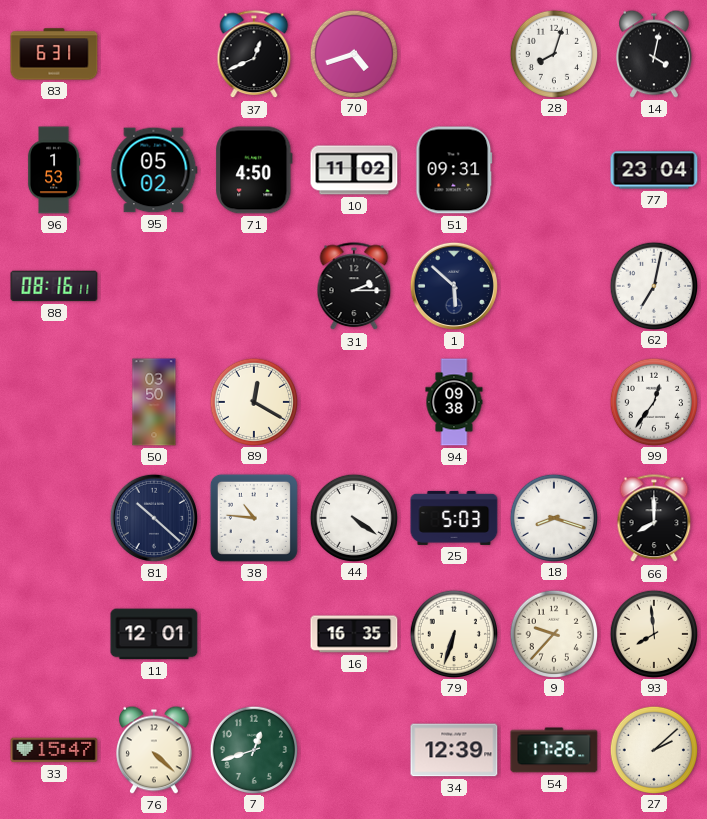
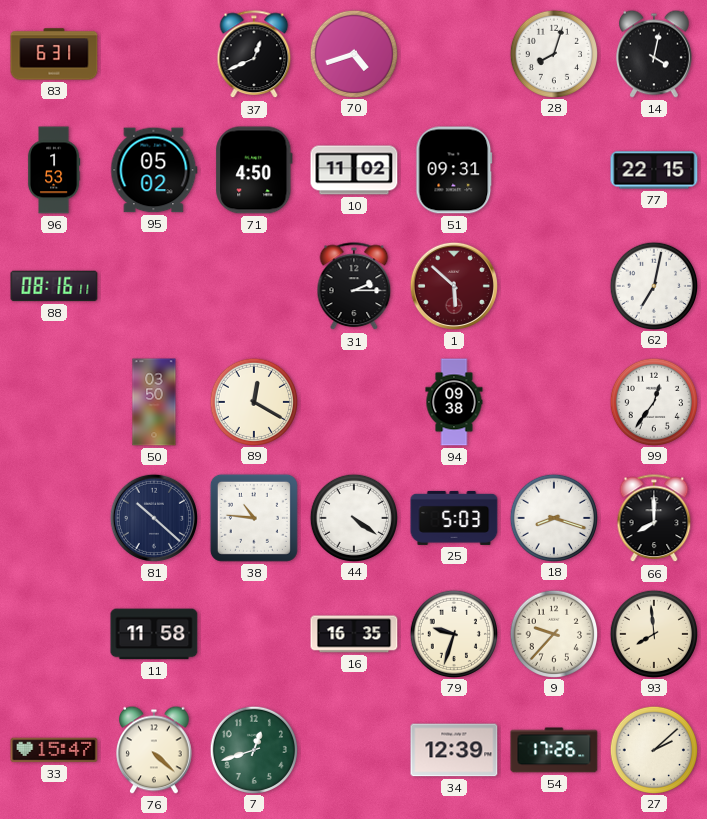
77: 23:04 -> 22:15
1 dial: navy -> burgundy
11: 12:01 -> 11:58
79: 6:33 -> 9:33
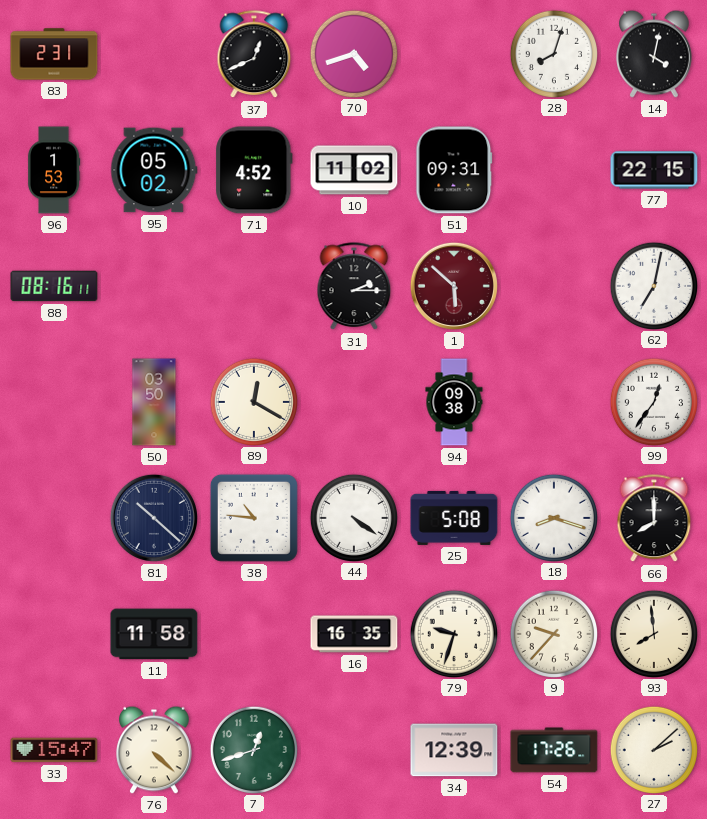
83: 6:31 -> 2:31
71: 4:50 -> 4:52
25: 5:03 -> 5:08
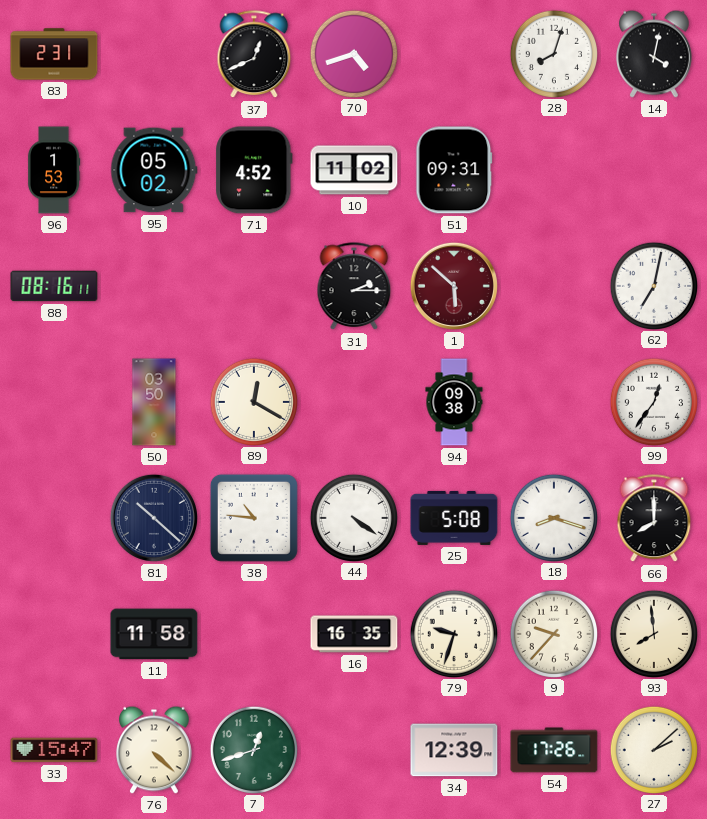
77: 22:15 -> none
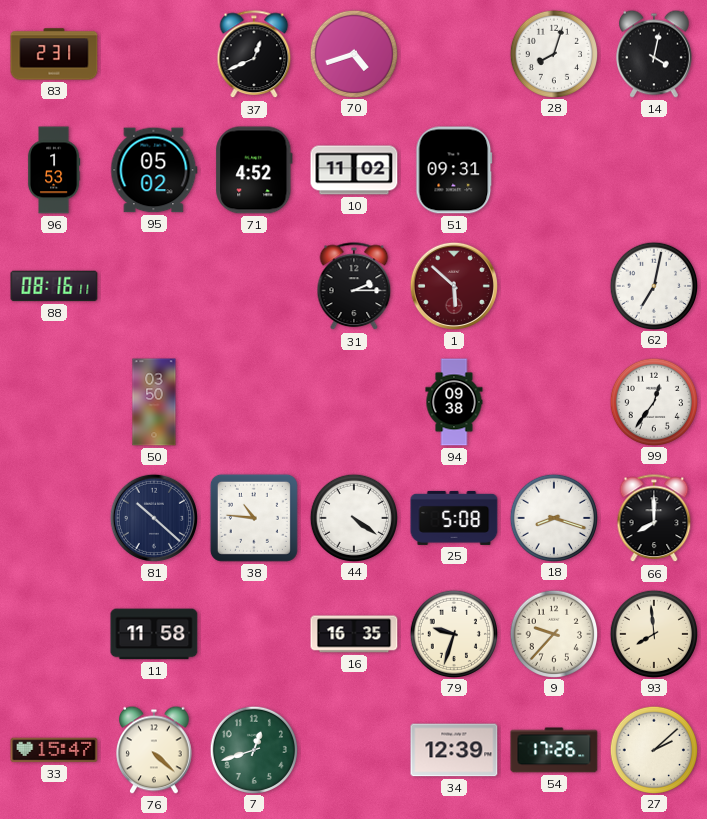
89: 12:20 -> none
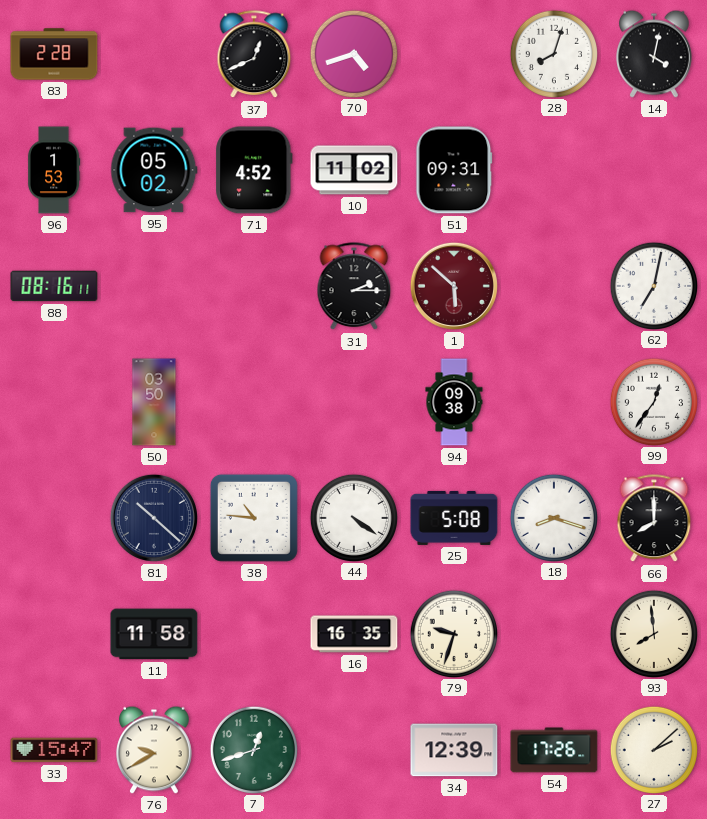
83: 2:31 -> 2:28
9: 9:37 -> none
76: 4:22 -> 9:40
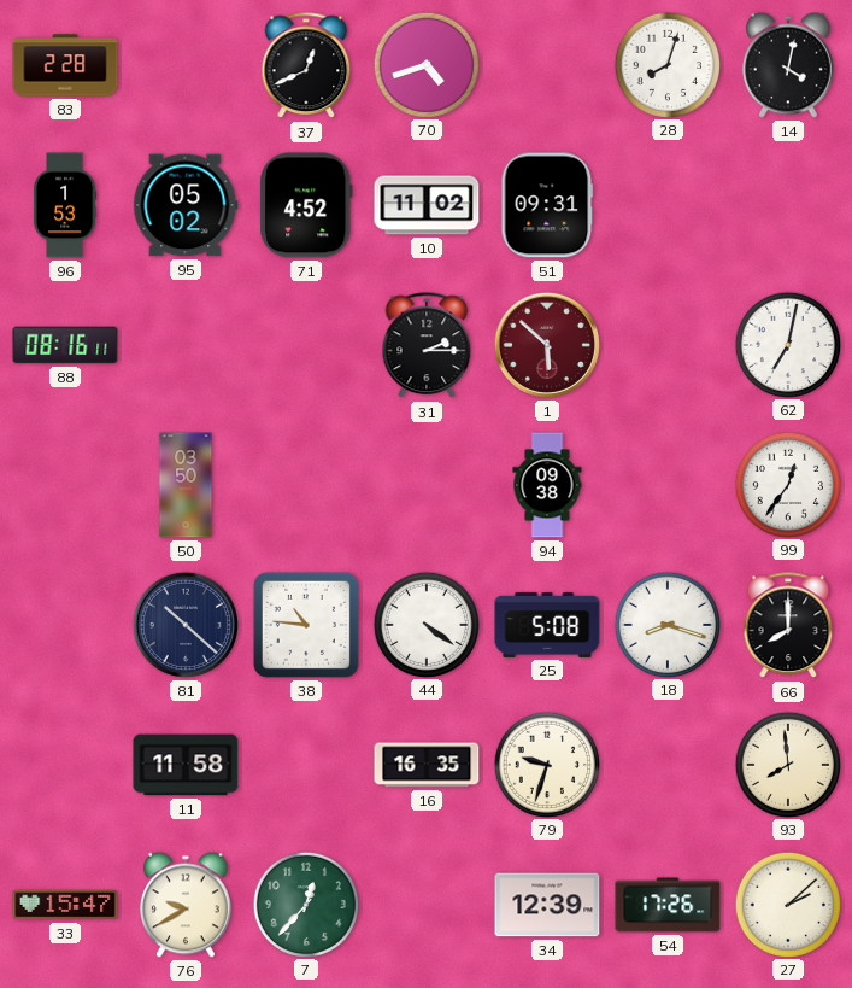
7: 12:42 -> 12:37
